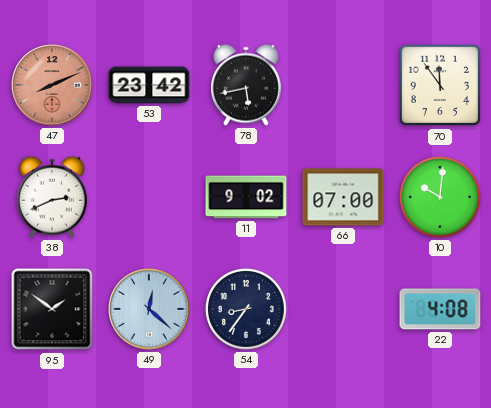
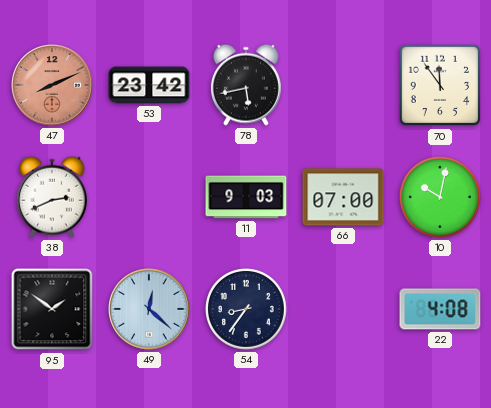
11: 9:02 -> 9:03
10: 10:01 -> 10:02
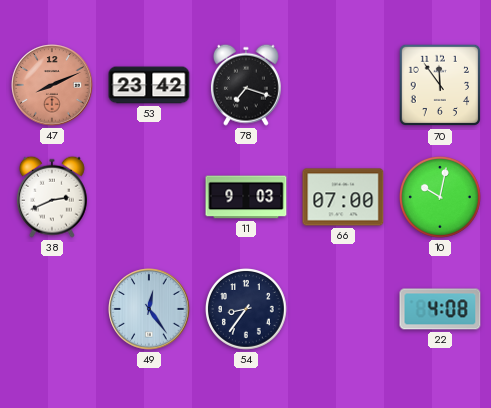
78: 5:43 -> 7:18
95: 1:51 -> none
49: 12:22 -> 12:24
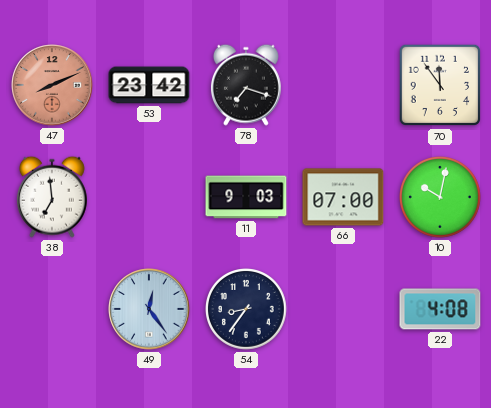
38: 2:41 -> 6:59
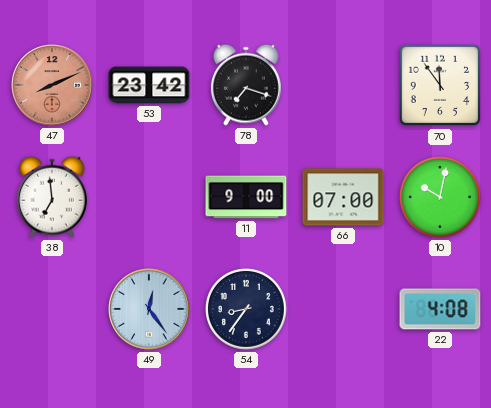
11: 9:03 -> 9:00
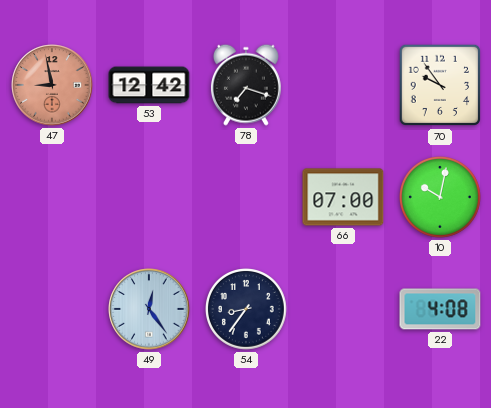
47: 8:11 -> 8:58
53: 23:42 -> 12:42
70: 11:54 -> 9:54
38: 6:59 -> none
11: 9:00 -> none
